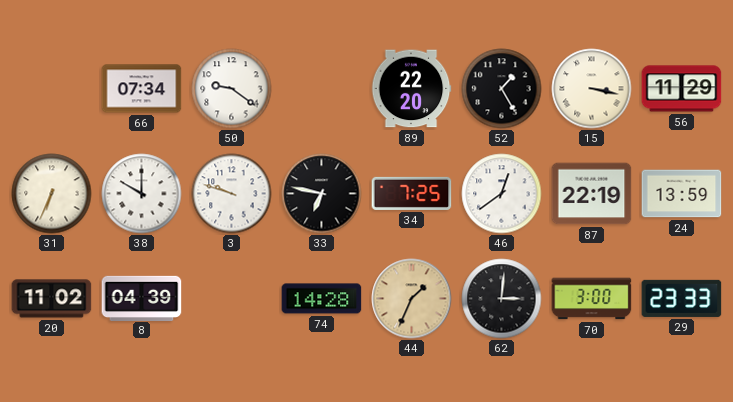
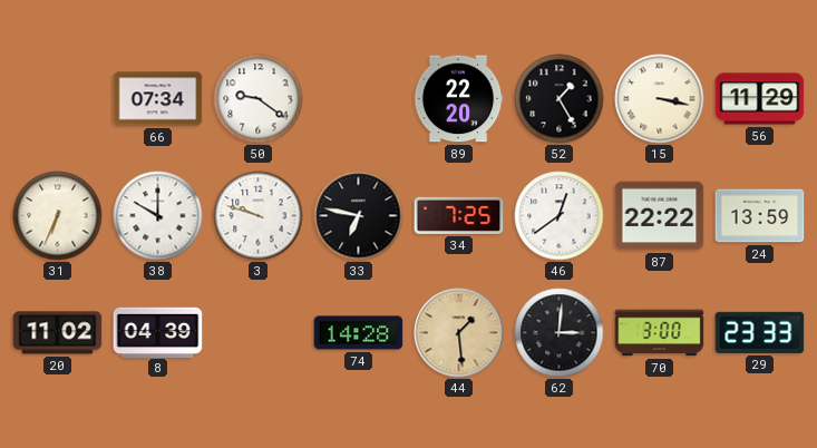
87: 22:19 -> 22:22
44: 1:34 -> 1:29
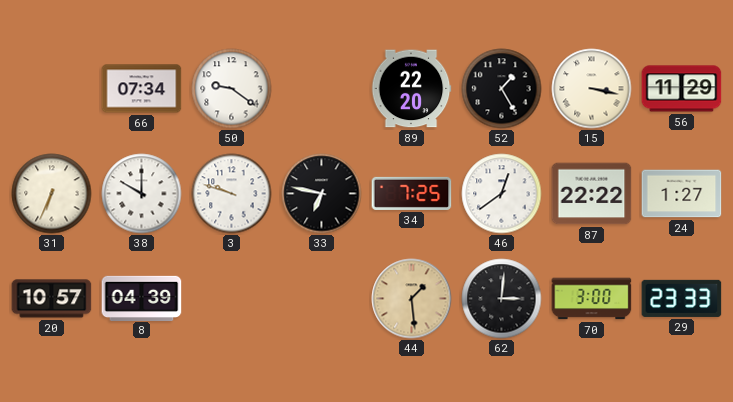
24: 13:59 -> 1:27
20: 11:02 -> 10:57
74: 14:28 -> none
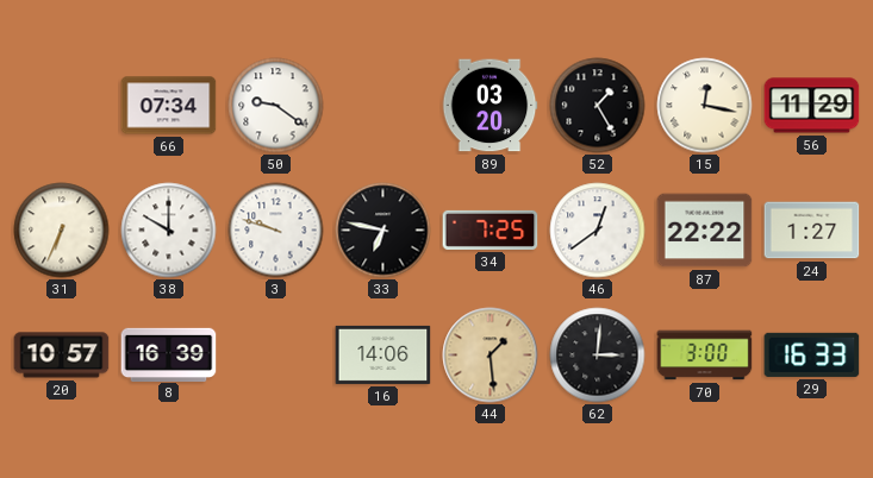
89: 22:20 -> 03:20
15: 3:17 -> 12:17
8: 04:39 -> 16:39
16: none -> 14:06
29: 23:33 -> 16:33
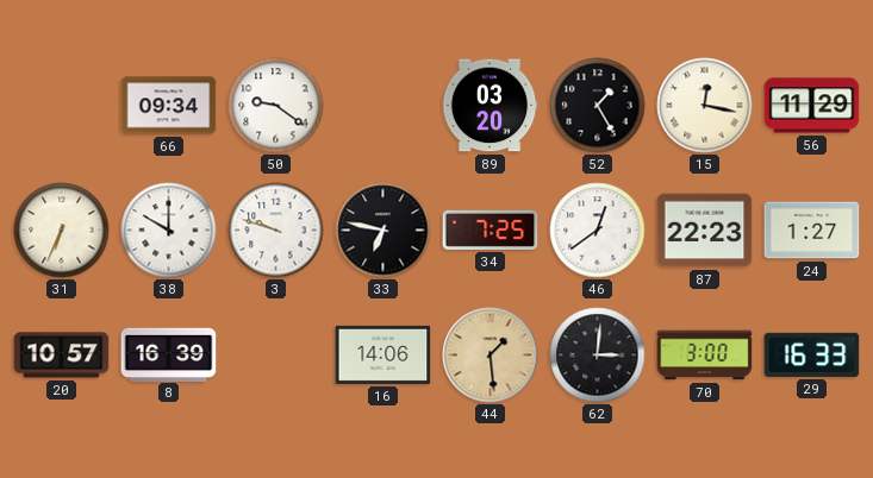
66: 07:34 -> 09:34
87: 22:22 -> 22:23
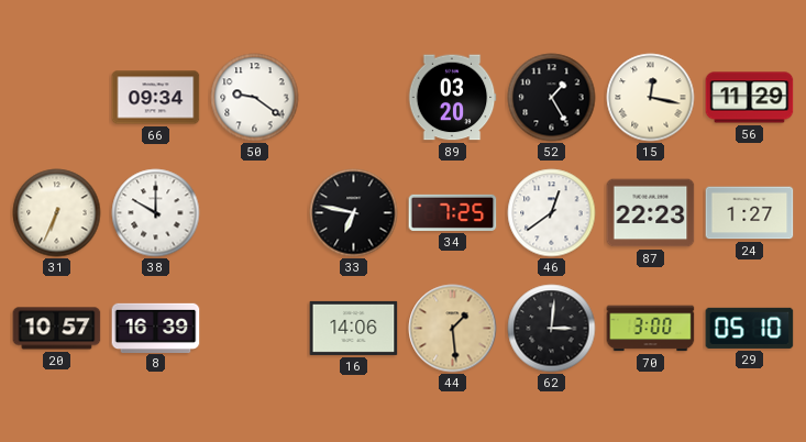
3: 9:48 -> none
29: 16:33 -> 05:10
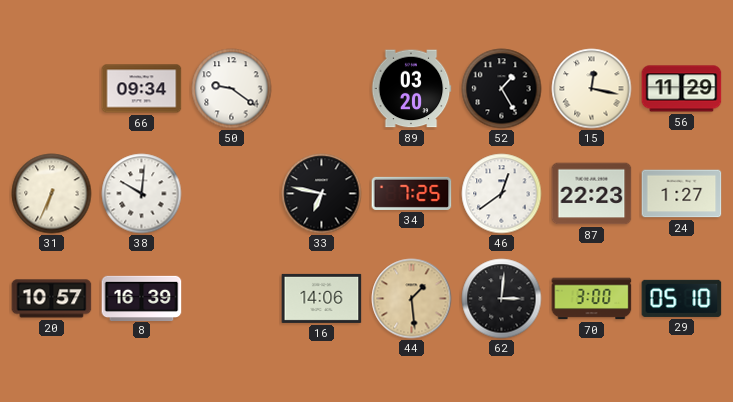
38: 10:00 -> 10:01
